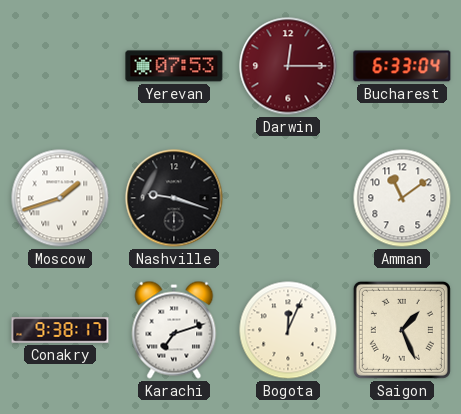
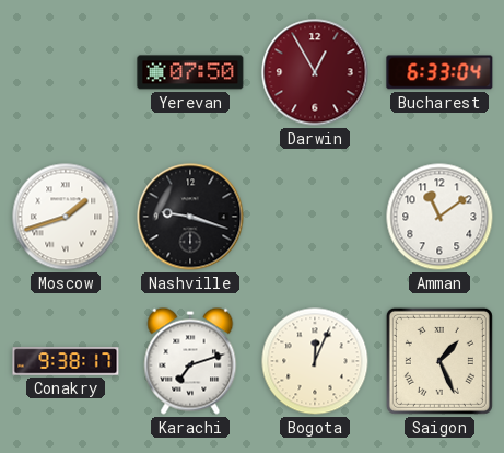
Yerevan: 07:53 -> 07:50
Darwin: 12:15 -> 12:55
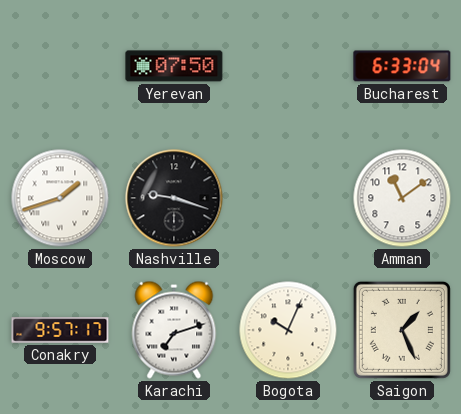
Darwin: 12:55 -> none
Conakry: 9:38 -> 9:57
Bogota: 12:04 -> 10:04
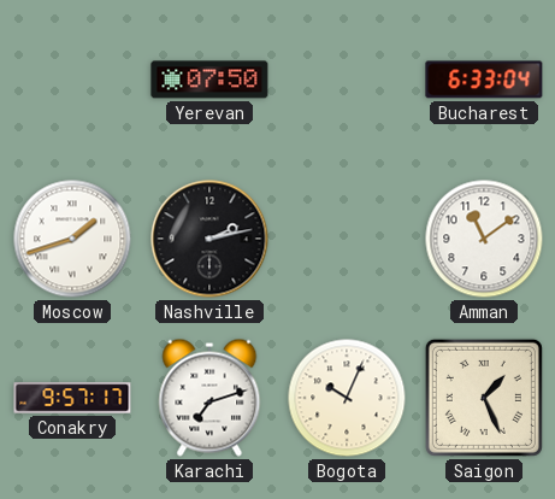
Nashville: 9:18 -> 2:13
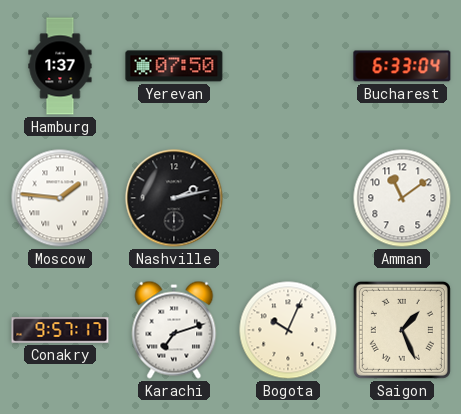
Hamburg: none -> 1:37
Moscow: 1:42 -> 1:46
